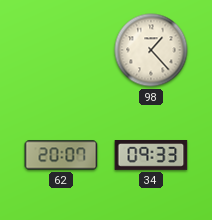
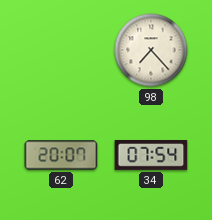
98: 1:23 -> 7:23
34: 09:33 -> 07:54
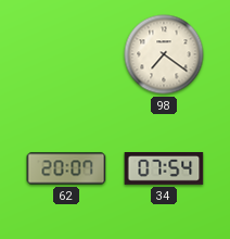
98: 7:23 -> 7:21
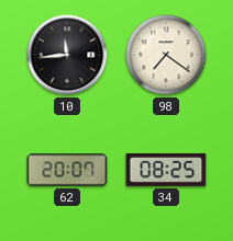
10: none -> 11:44
34: 07:54 -> 08:25
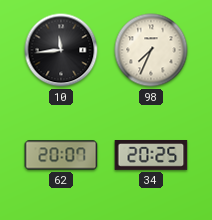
98: 7:21 -> 7:34
34: 08:25 -> 20:25
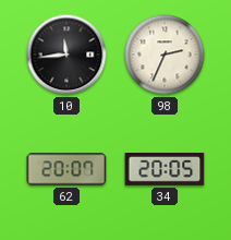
98: 7:34 -> 2:34
34: 20:25 -> 20:05
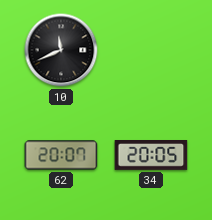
10: 11:44 -> 11:41
98: 2:34 -> none
